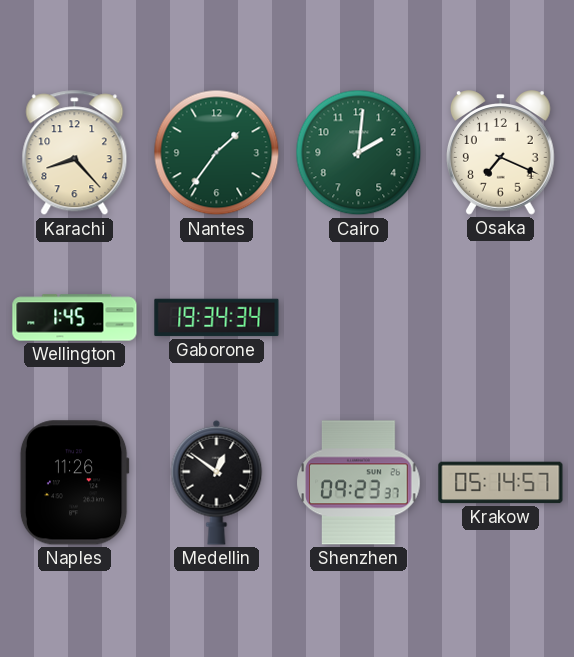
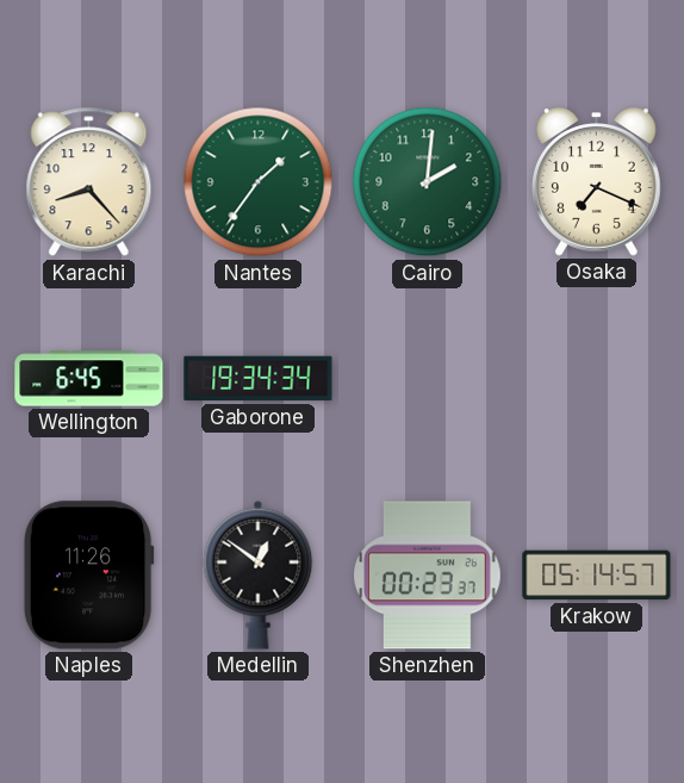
Wellington: 1:45 -> 6:45
Shenzhen: 09:23 -> 00:23
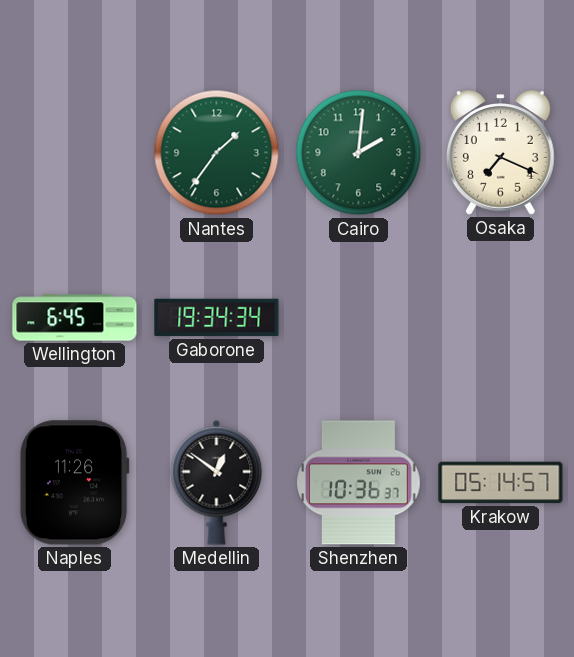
Karachi: 8:23 -> none
Shenzhen: 00:23 -> 10:36
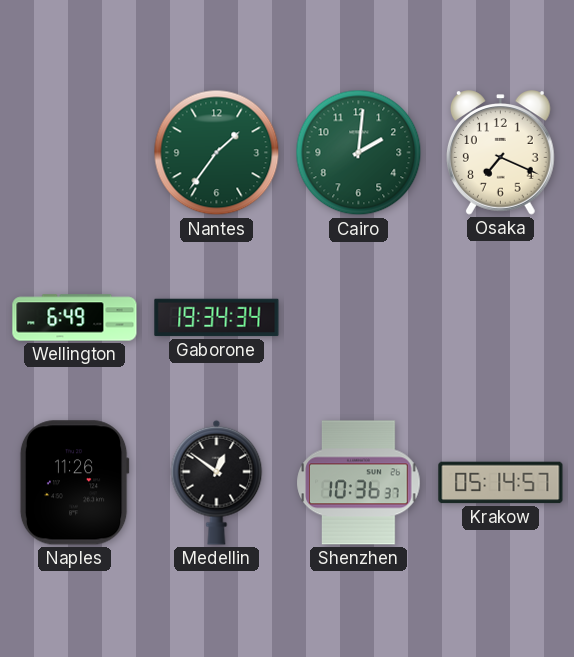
Wellington: 6:45 -> 6:49
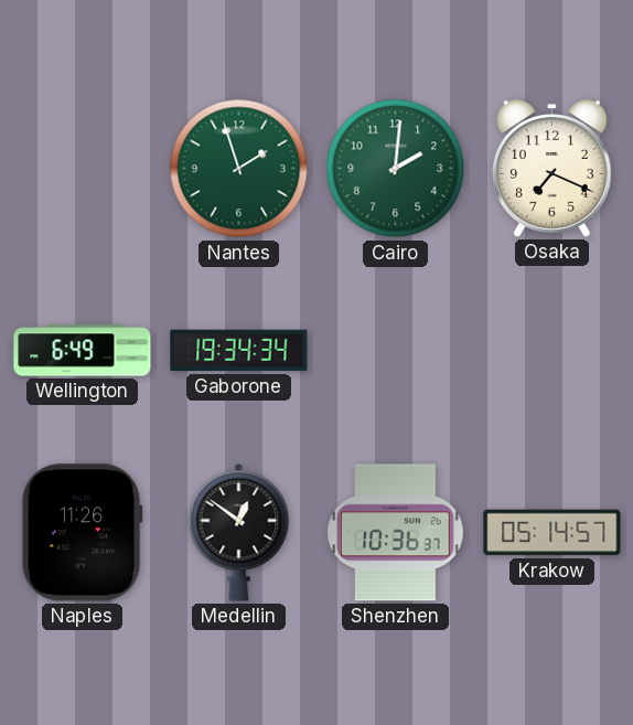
Nantes: 1:36 -> 1:57
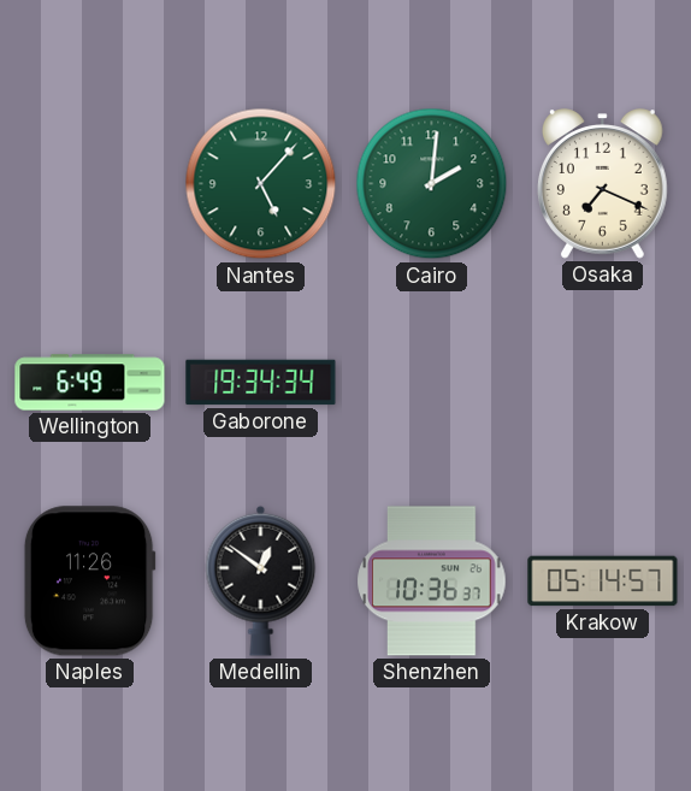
Nantes: 1:57 -> 5:07
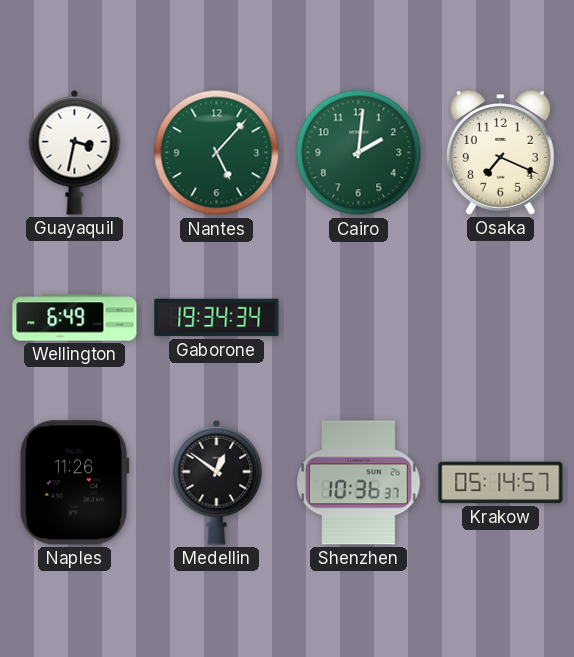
Guayaquil: none -> 3:32
